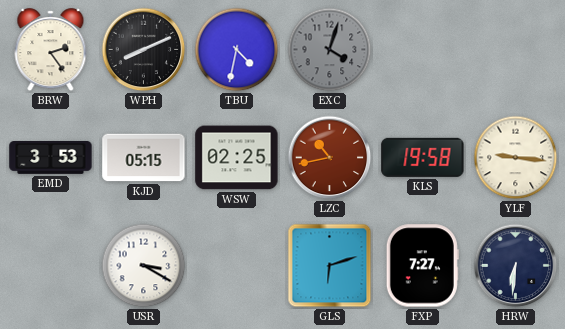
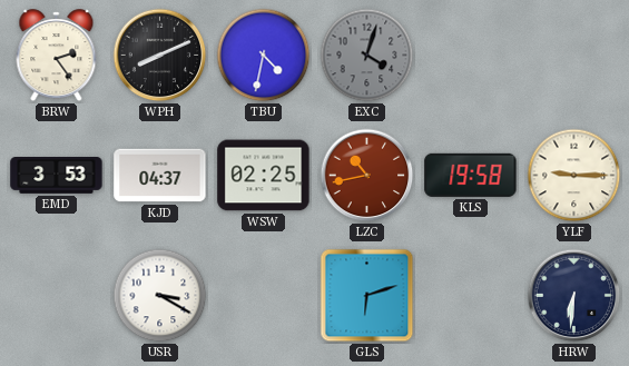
KJD: 05:15 -> 04:37
YLF: 9:16 -> 9:15
FXP: 7:27 -> none
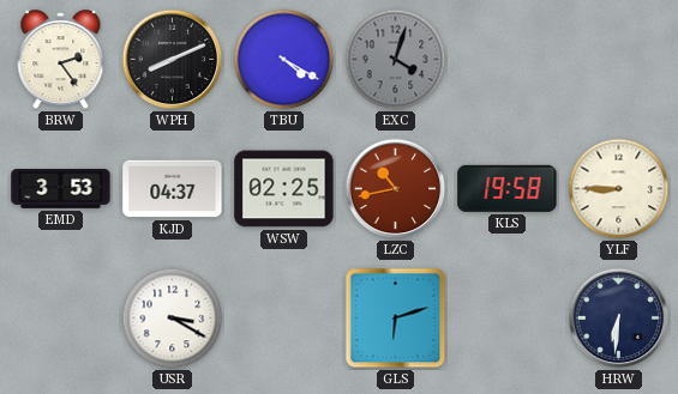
TBU: 4:32 -> 4:20
YLF: 9:15 -> 8:45
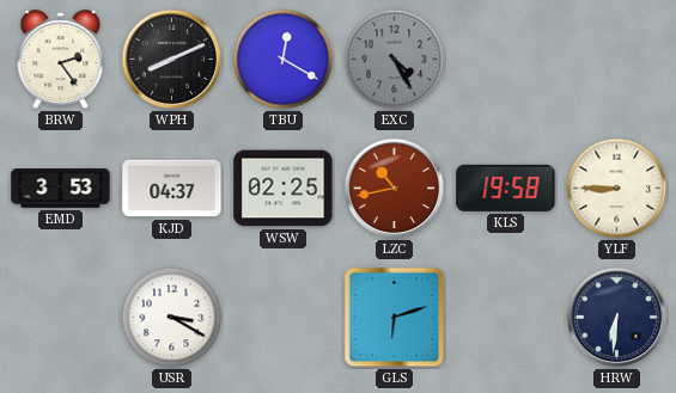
TBU: 4:20 -> 12:20
EXC: 4:03 -> 4:25
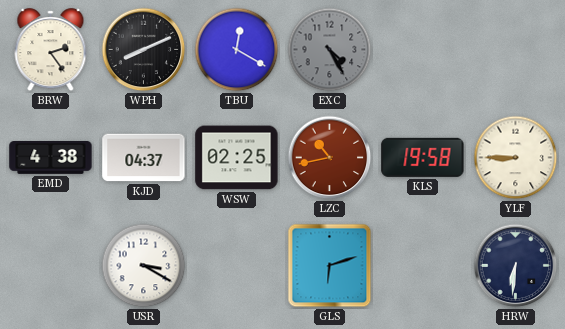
EMD: 3:53 -> 4:38
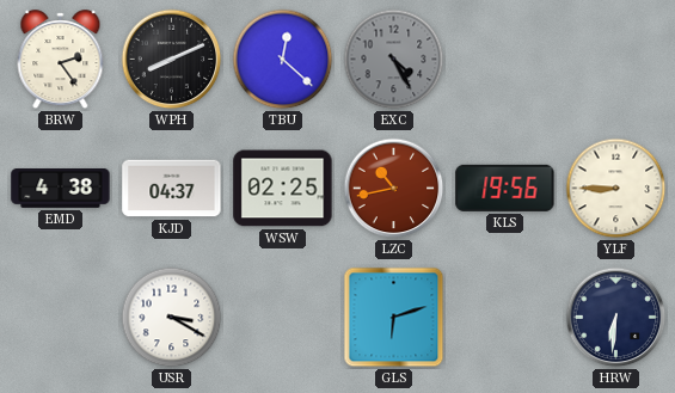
TBU: 12:20 -> 12:22
KLS: 19:58 -> 19:56
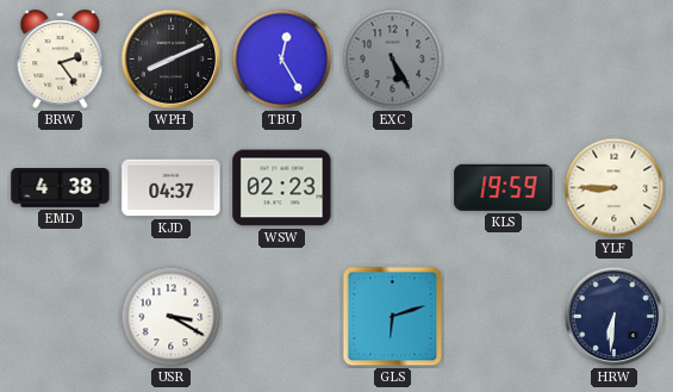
TBU: 12:22 -> 12:25
EXC: 4:25 -> 5:25
WSW: 02:25 -> 02:23
LZC: 10:43 -> none
KLS: 19:56 -> 19:59
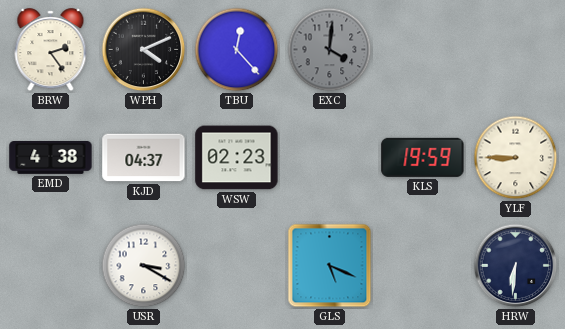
WPH: 8:11 -> 4:11
TBU: 12:25 -> 12:23
EXC: 5:25 -> 4:01
GLS: 6:12 -> 5:19
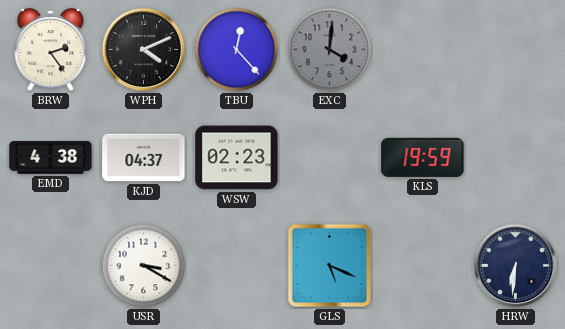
YLF: 8:45 -> none
